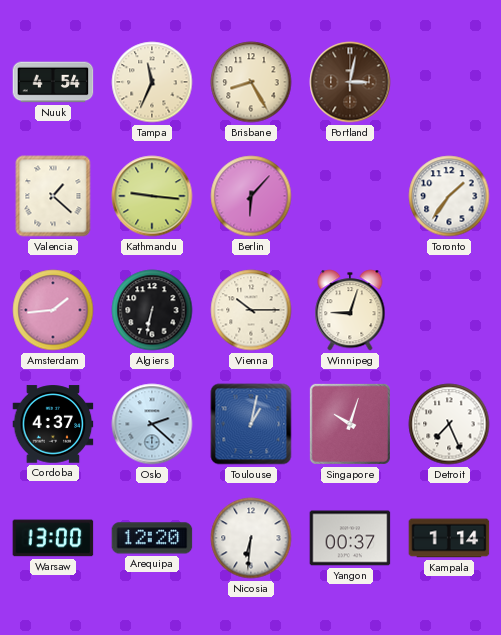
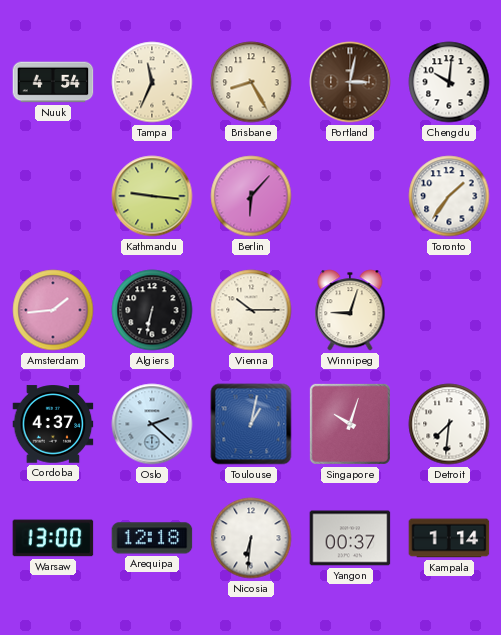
Chengdu: none -> 10:01
Valencia: 1:22 -> none
Detroit: 7:26 -> 7:31
Arequipa: 12:20 -> 12:18
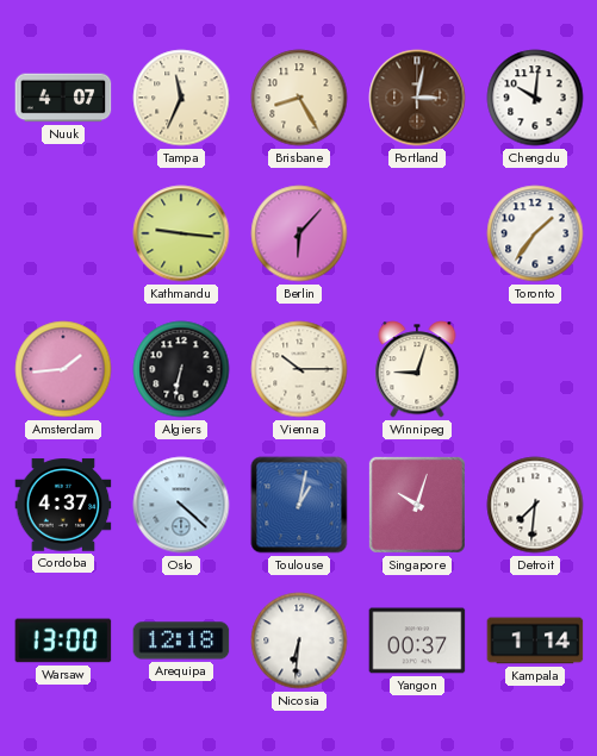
Nuuk: 4:54 -> 4:07
Oslo: 2:22 -> 4:22
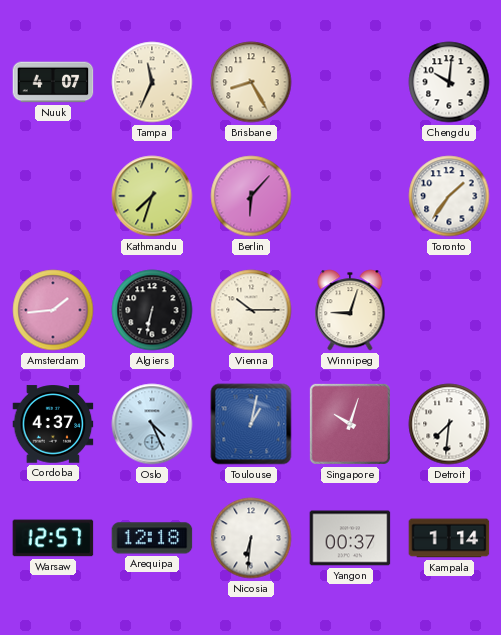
Portland: 3:02 -> none
Kathmandu: 9:16 -> 7:33
Oslo: 4:22 -> 4:26
Warsaw: 13:00 -> 12:57
